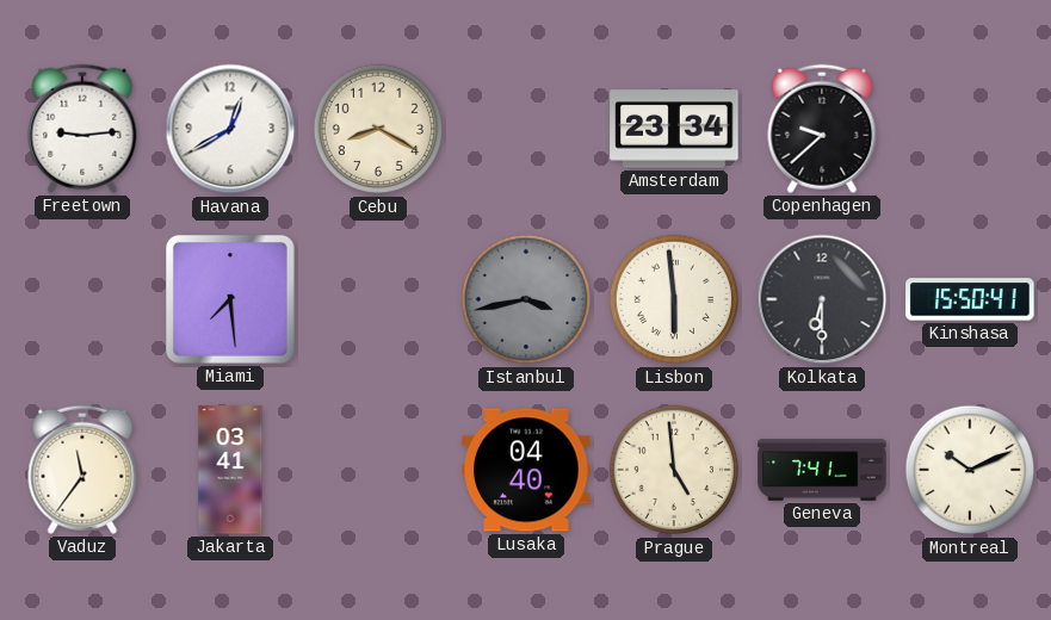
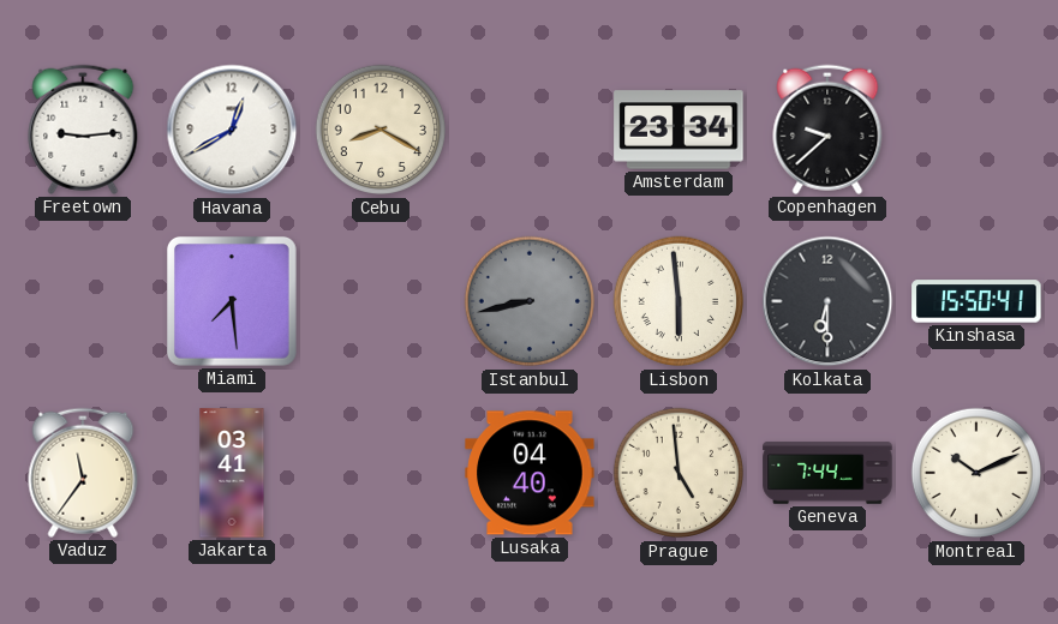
Istanbul: 3:43 -> 8:43
Geneva: 7:41 -> 7:44
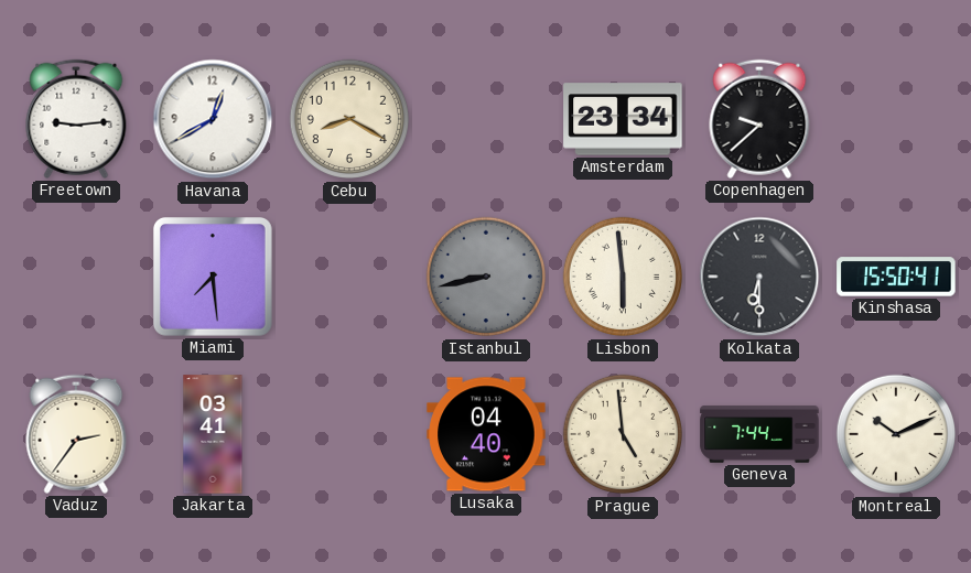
Vaduz: 11:36 -> 2:36
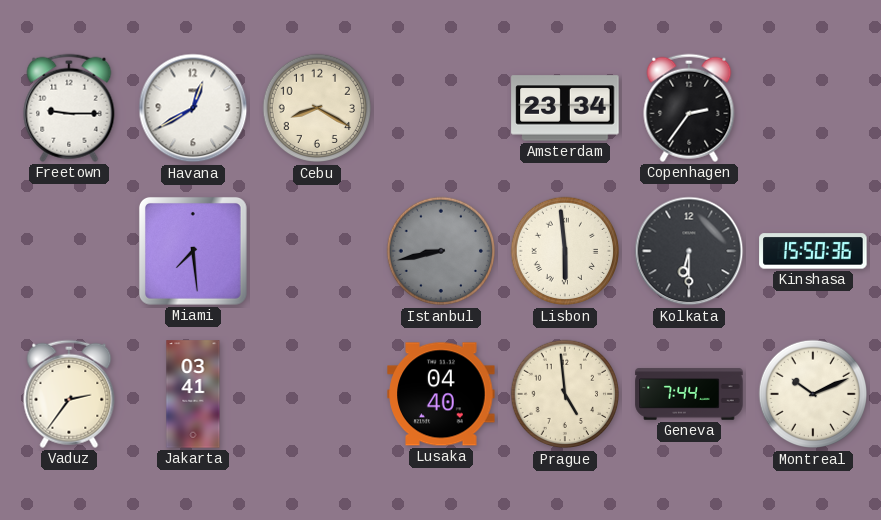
Freetown: 9:14 -> 9:15
Copenhagen: 9:38 -> 2:36
Kinshasa: 15:50:41 -> 15:50:36
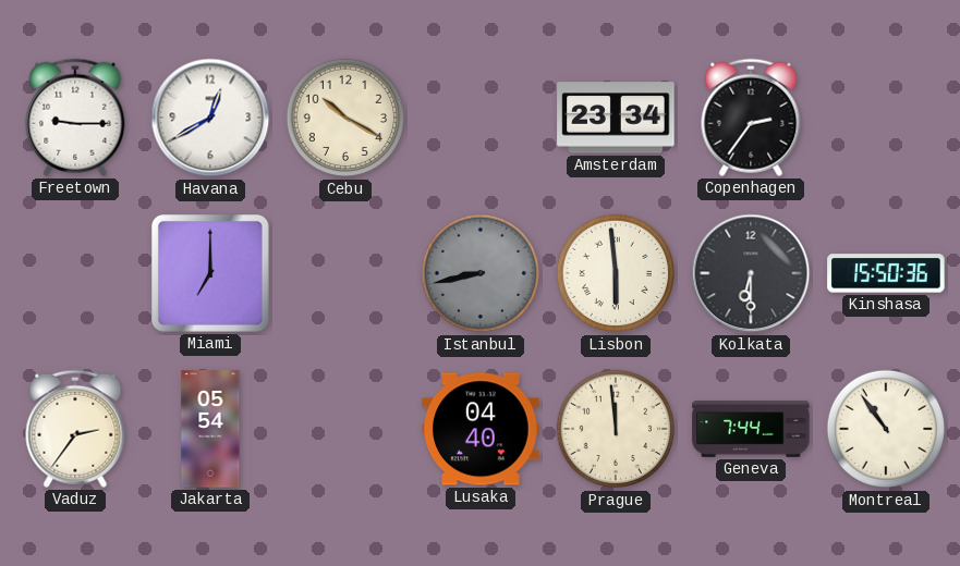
Cebu: 8:20 -> 10:20
Miami: 7:29 -> 7:00
Jakarta: 03:41 -> 05:54
Prague: 4:59 -> 11:59
Montreal: 10:11 -> 10:54
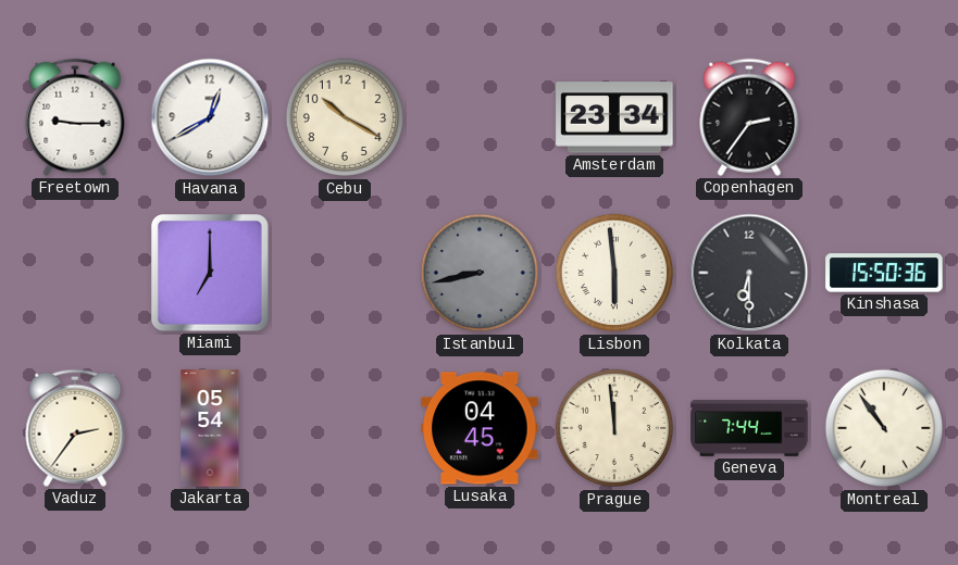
Lusaka: 04:40 -> 04:45
